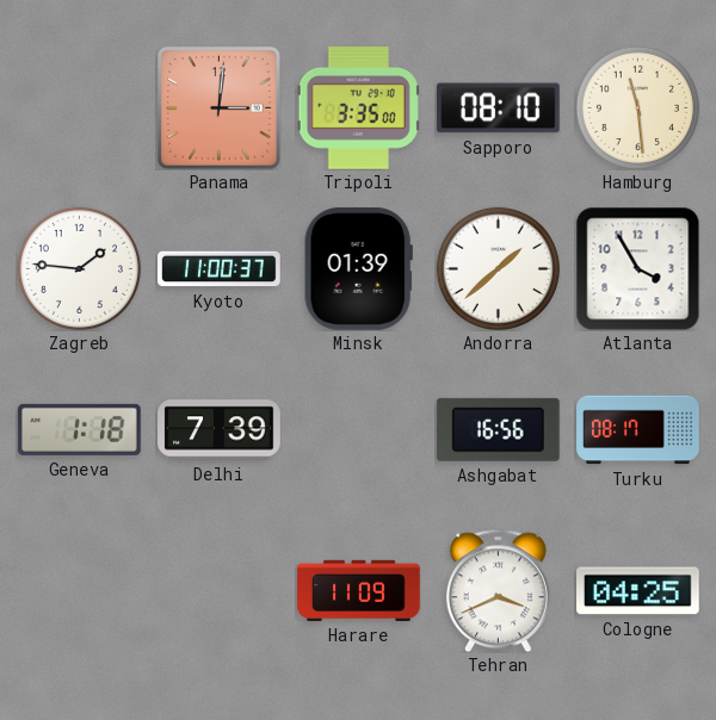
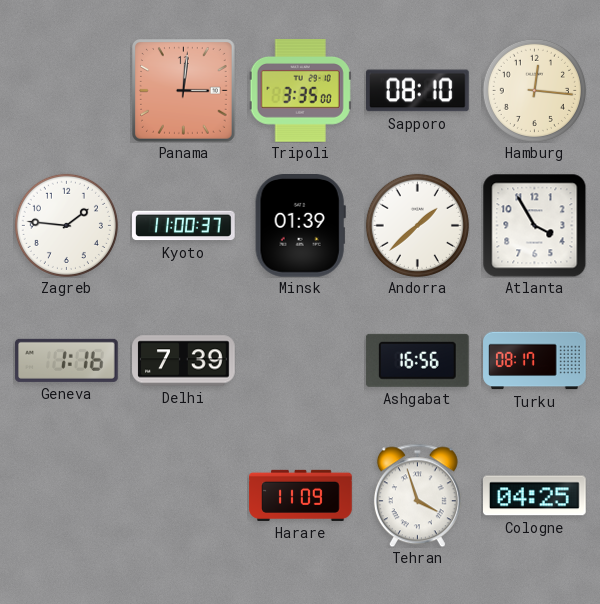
Hamburg: 11:29 -> 12:16
Geneva: 1:18 -> 1:16
Tehran: 3:41 -> 3:57
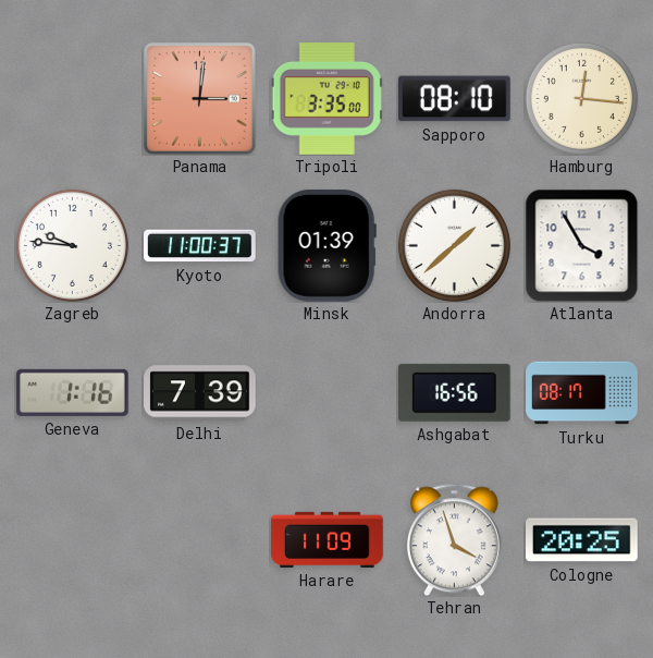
Zagreb: 1:46 -> 9:46
Cologne: 04:25 -> 20:25
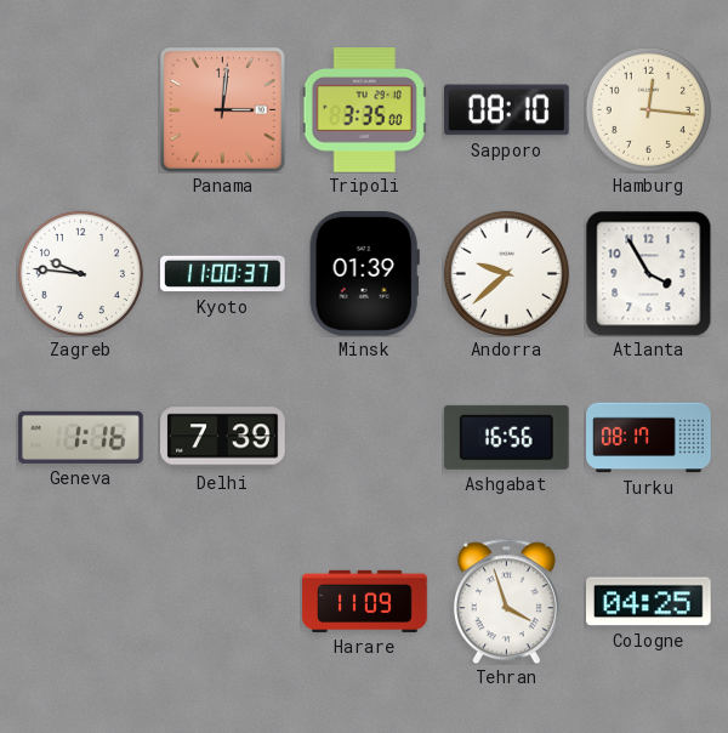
Andorra: 1:38 -> 9:38
Cologne: 20:25 -> 04:25
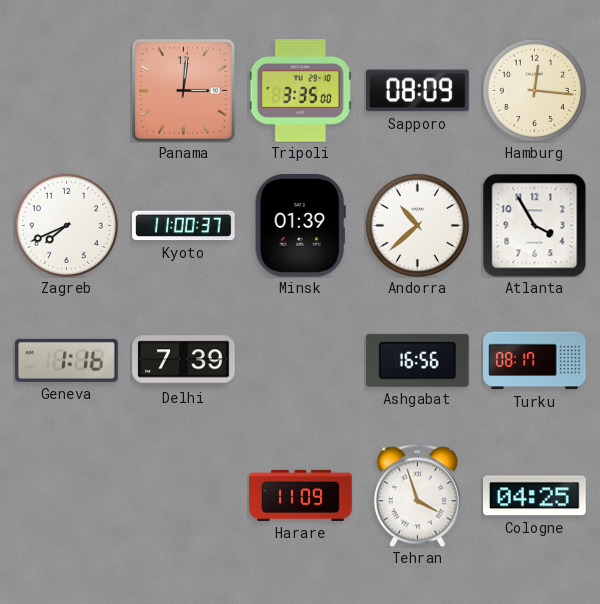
Sapporo: 08:10 -> 08:09
Zagreb: 9:46 -> 7:41
Andorra: 9:38 -> 10:38
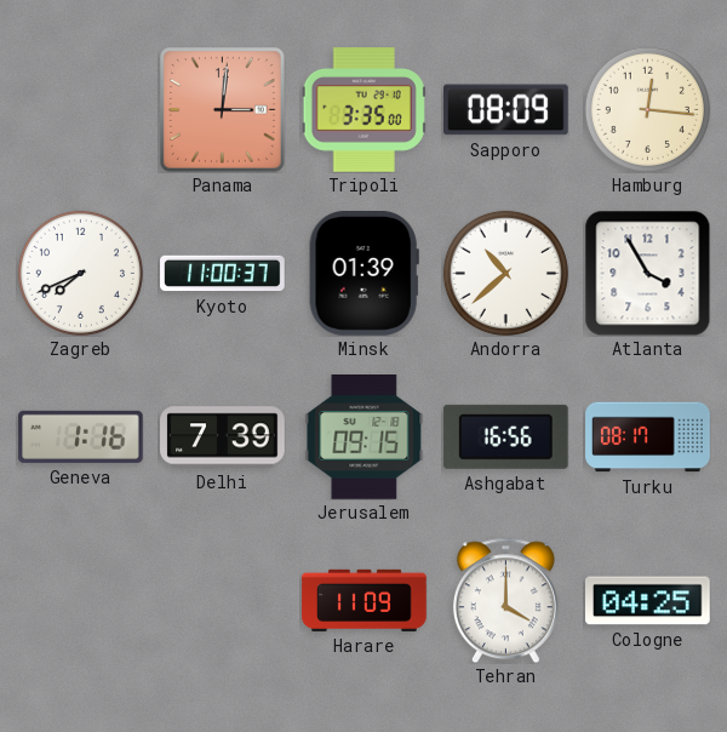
Jerusalem: none -> 09:15
Tehran: 3:57 -> 4:00
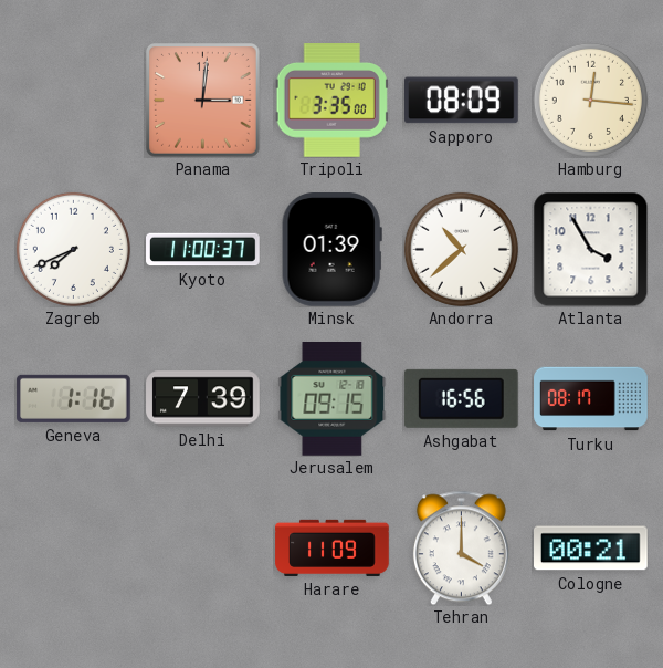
Cologne: 04:25 -> 00:21
